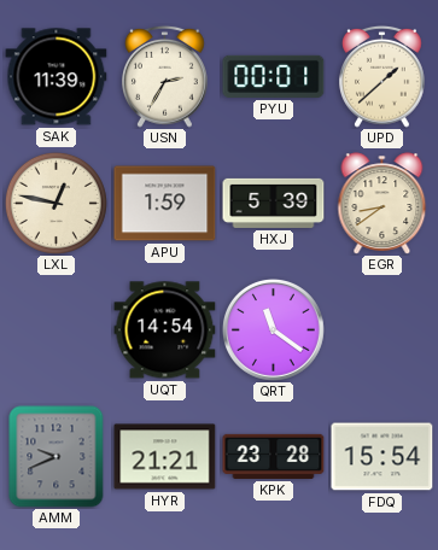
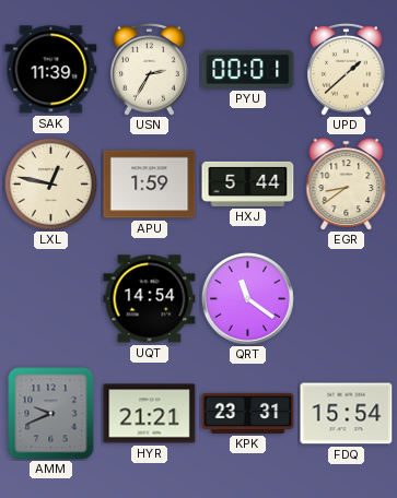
HXJ: 5:39 -> 5:44
KPK: 23:28 -> 23:31
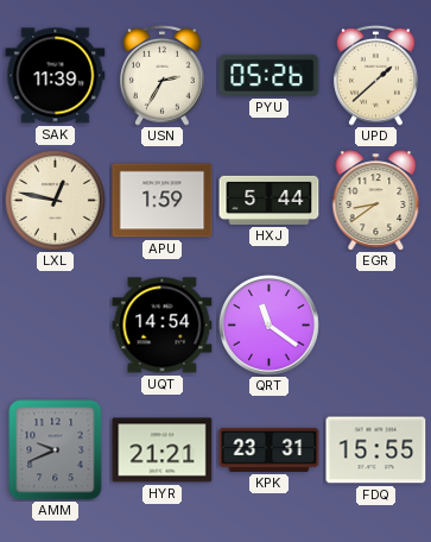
PYU: 00:01 -> 05:26
FDQ: 15:54 -> 15:55
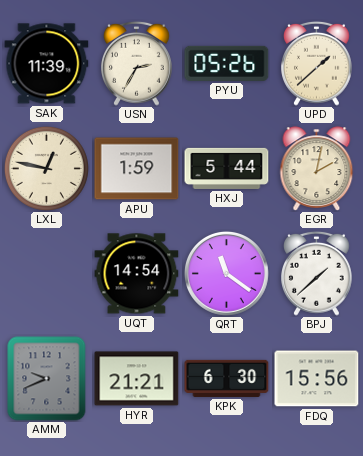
EGR: 8:39 -> 2:02
BPJ: none -> 1:38
KPK: 23:31 -> 6:30
FDQ: 15:55 -> 15:56
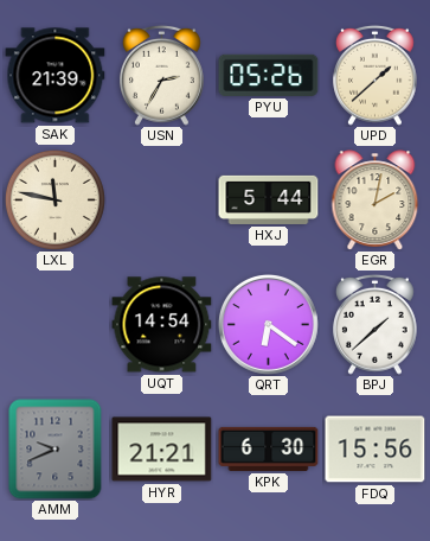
SAK: 11:39 -> 21:39
LXL: 12:47 -> 11:47
APU: 1:59 -> none
QRT: 11:21 -> 6:21
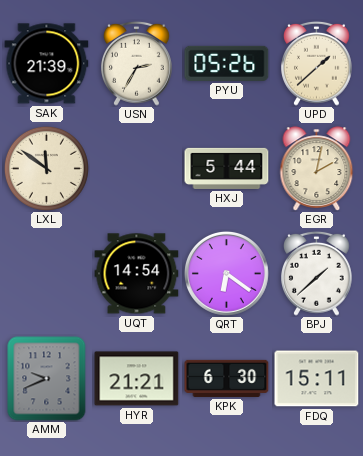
LXL: 11:47 -> 11:51
FDQ: 15:56 -> 15:11
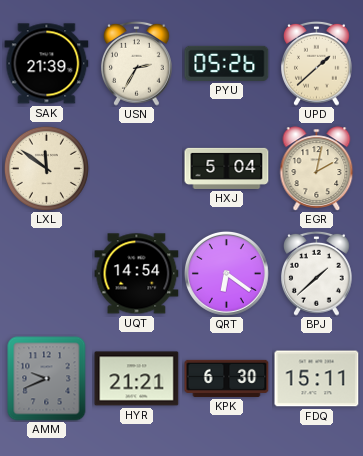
HXJ: 5:44 -> 5:04
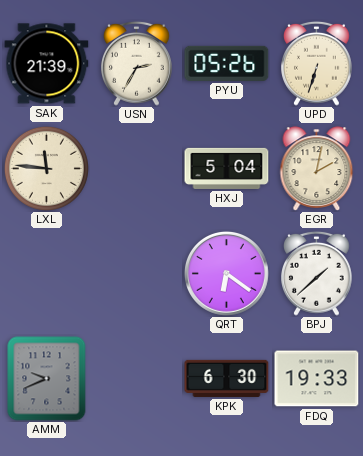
UPD: 1:38 -> 6:33
LXL: 11:51 -> 11:46
UQT: 14:54 -> none
HYR: 21:21 -> none
FDQ: 15:11 -> 19:33
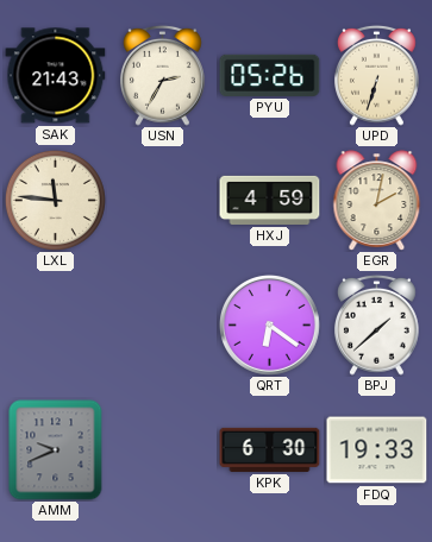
SAK: 21:39 -> 21:43
HXJ: 5:04 -> 4:59
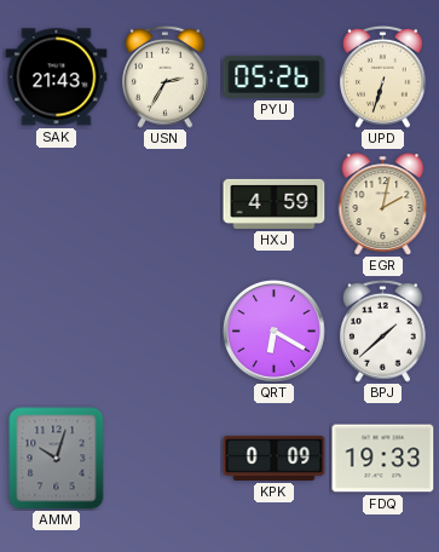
LXL: 11:46 -> none
QRT: 6:21 -> 6:20
AMM: 9:41 -> 10:03
KPK: 6:30 -> 0:09
